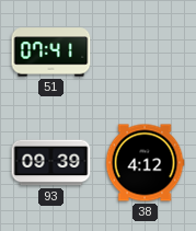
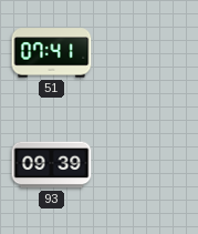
38: 4:12 -> none
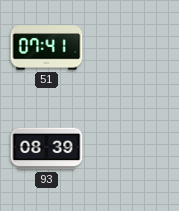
93: 09:39 -> 08:39
